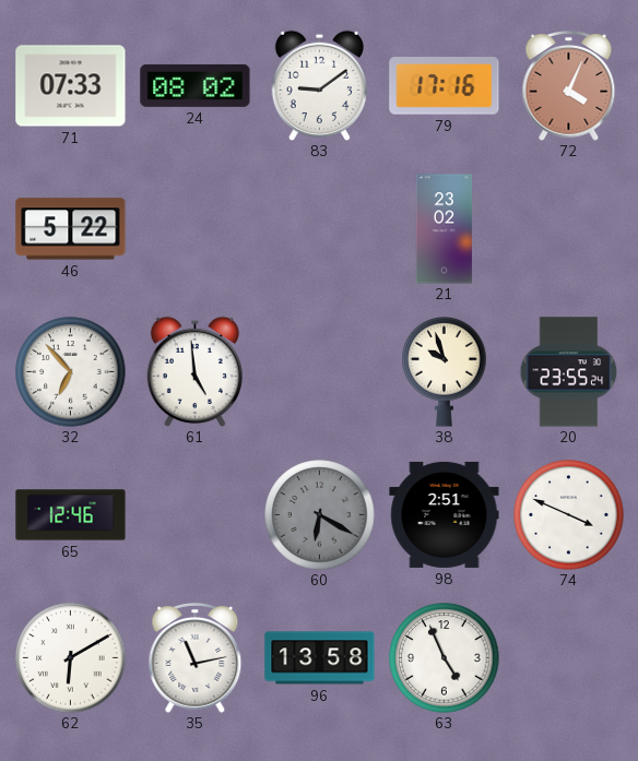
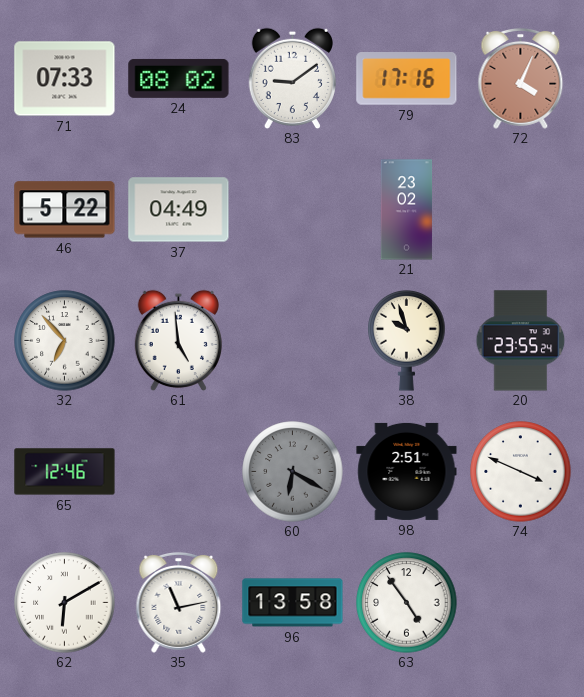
37: none -> 04:49
63: 4:56 -> 4:54
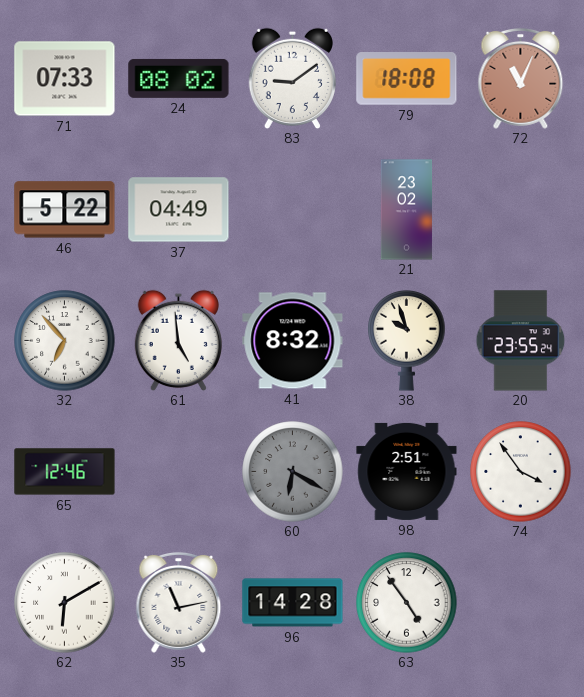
79: 17:16 -> 18:08
72: 4:04 -> 11:04
41: none -> 8:32
74: 3:49 -> 3:54
96: 13:58 -> 14:28
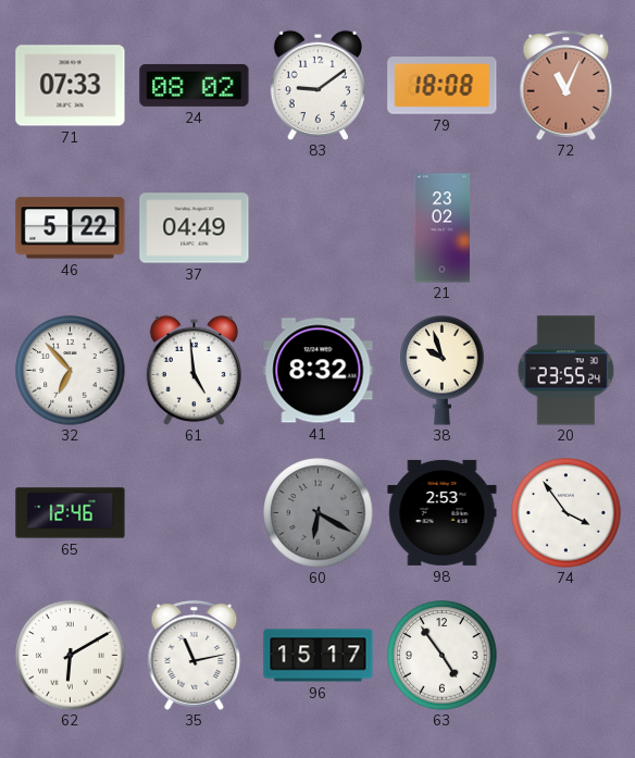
98: 2:51 -> 2:53
96: 14:28 -> 15:17
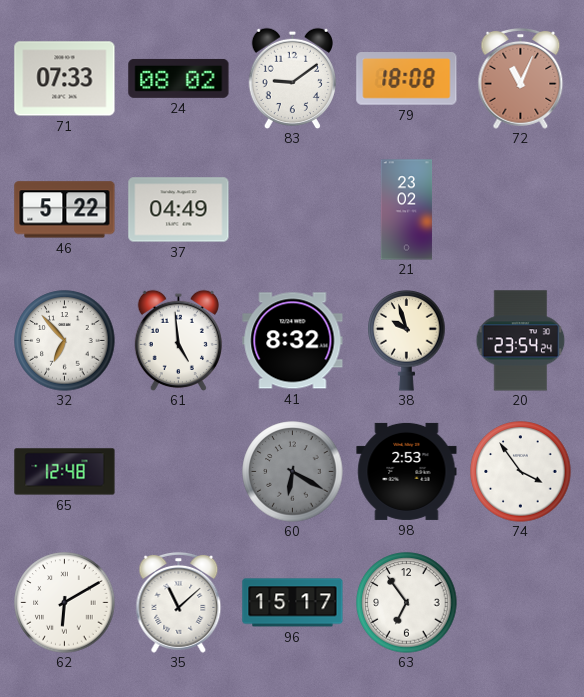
20: 23:55 -> 23:54
65: 12:46 -> 12:48
35: 11:13 -> 11:08
63: 4:54 -> 6:54
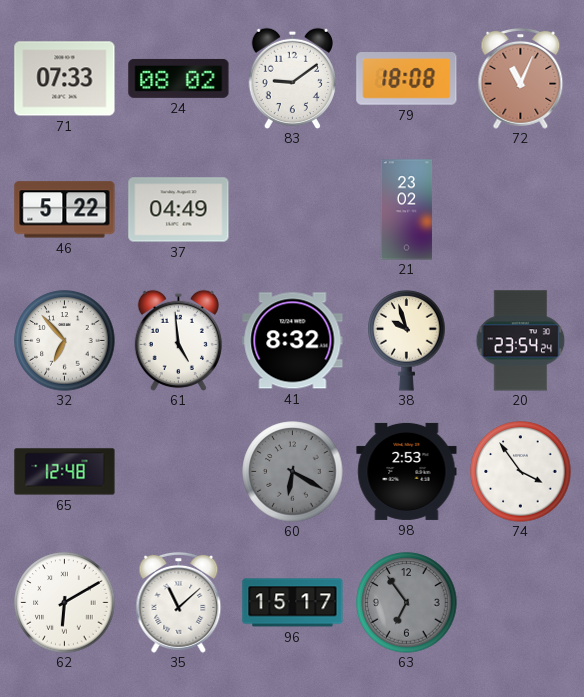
63 dial: white -> grey
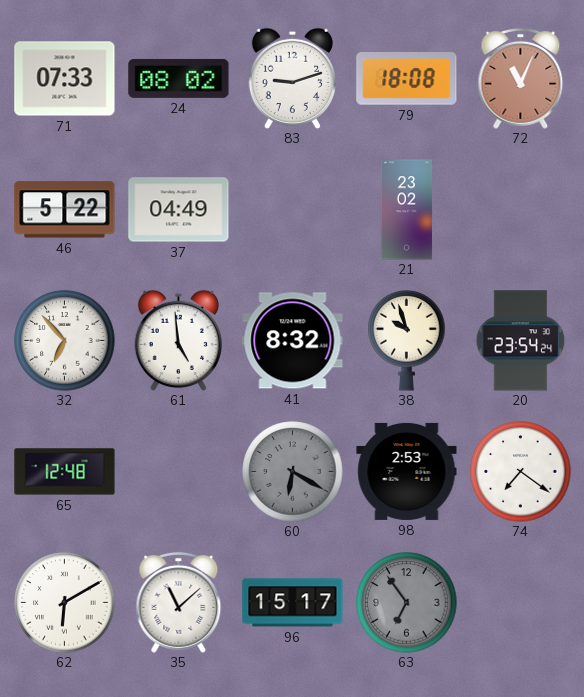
83: 9:09 -> 9:12
74: 3:54 -> 7:21
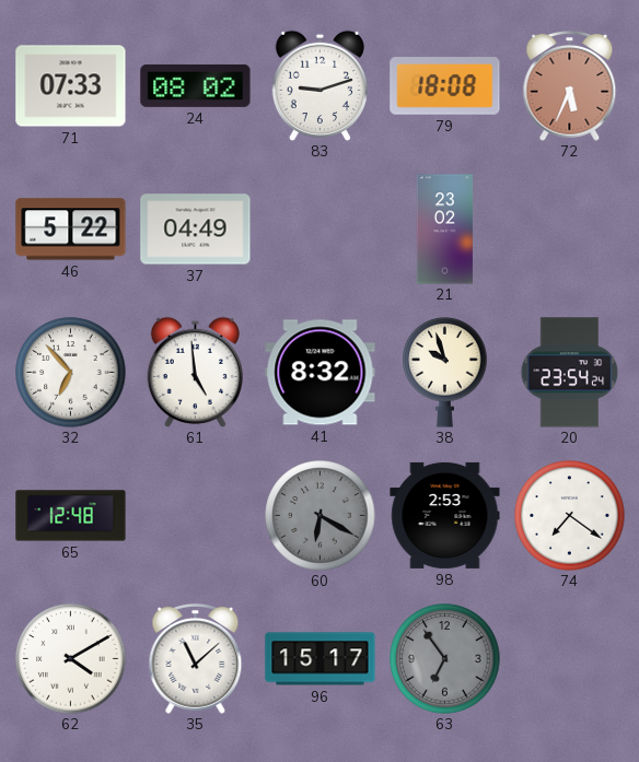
72: 11:04 -> 5:34
62: 6:10 -> 4:10
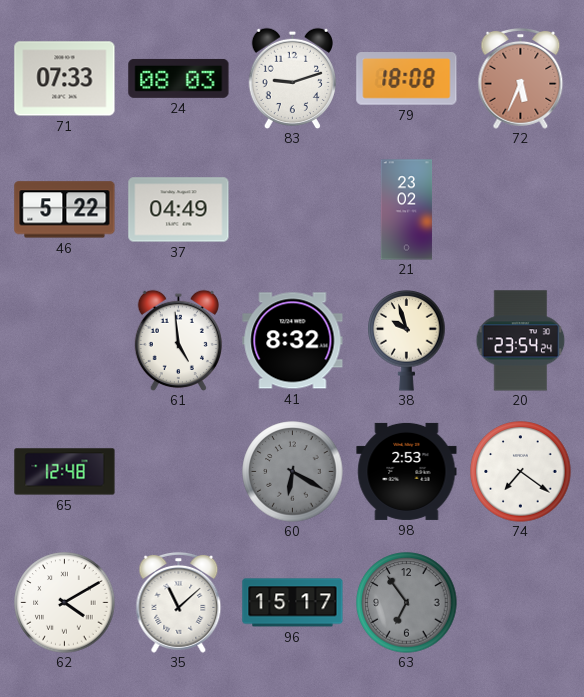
24: 08:02 -> 08:03
32: 6:53 -> none
